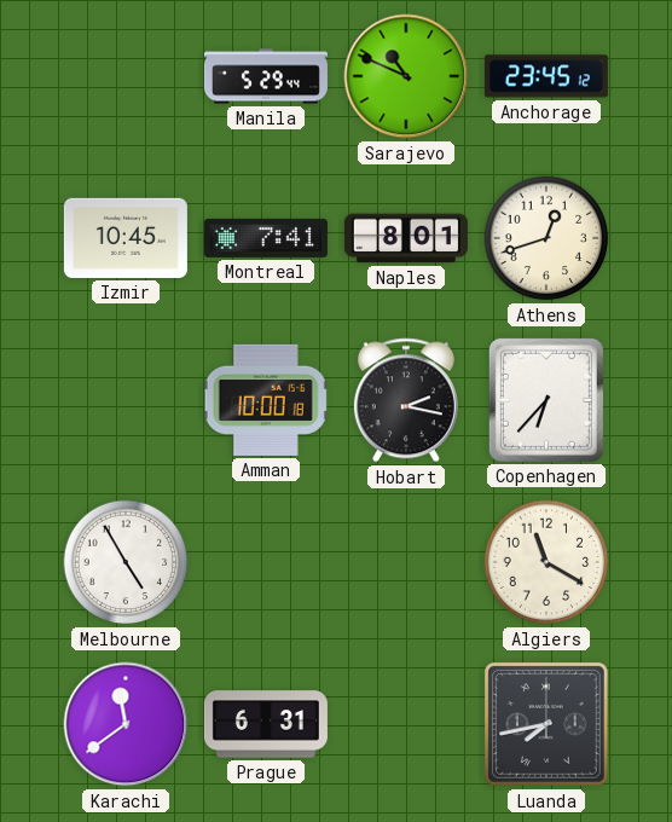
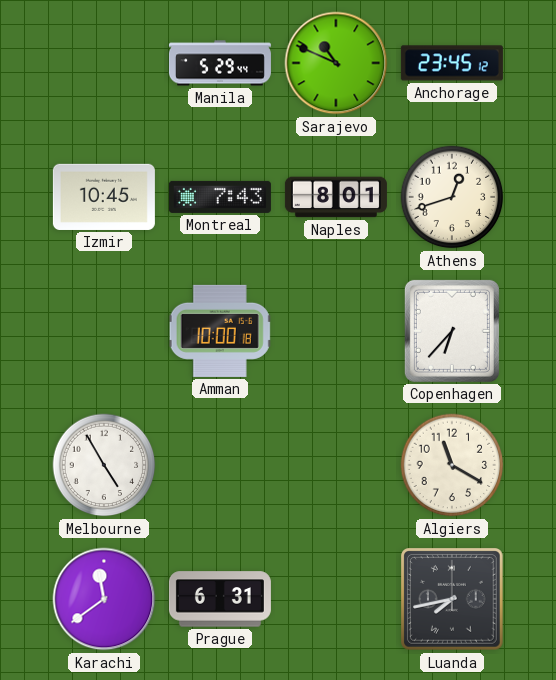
Montreal: 7:41 -> 7:43
Hobart: 2:17 -> none
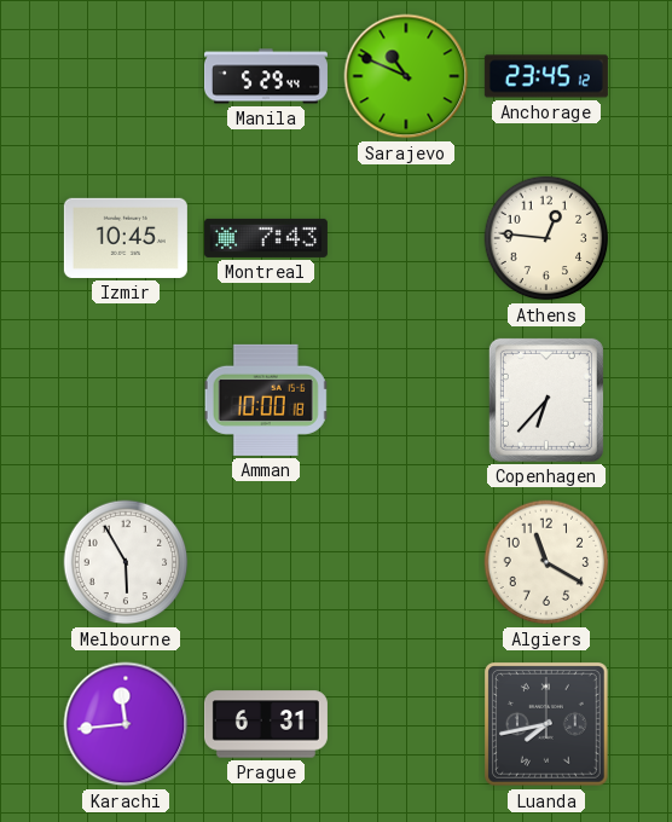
Naples: 8:01 -> none
Athens: 12:42 -> 12:46
Melbourne: 4:55 -> 5:55
Karachi: 11:39 -> 11:44
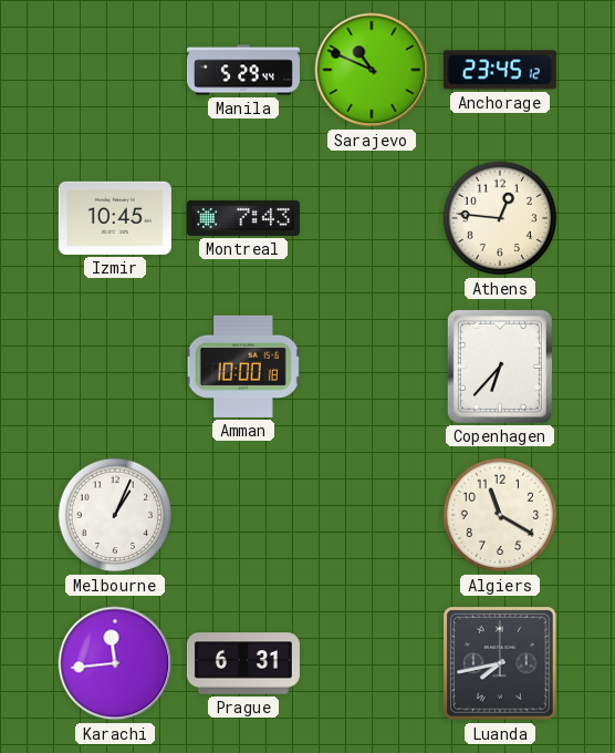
Melbourne: 5:55 -> 1:04
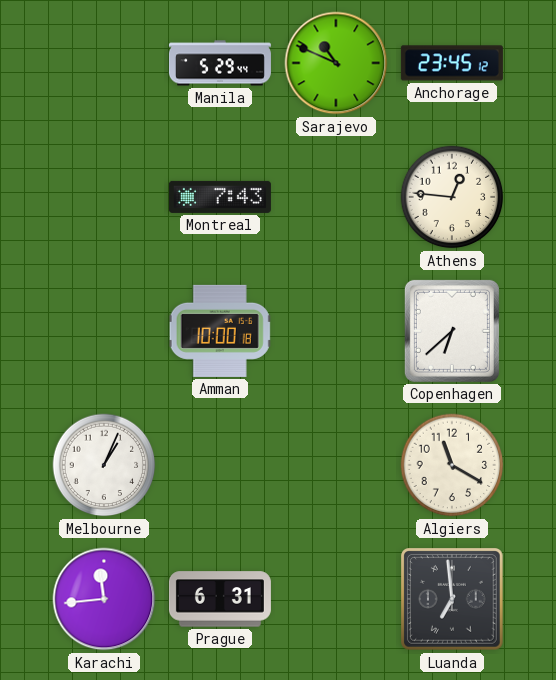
Izmir: 10:45 -> none
Copenhagen: 6:37 -> 6:38
Luanda: 7:43 -> 6:59
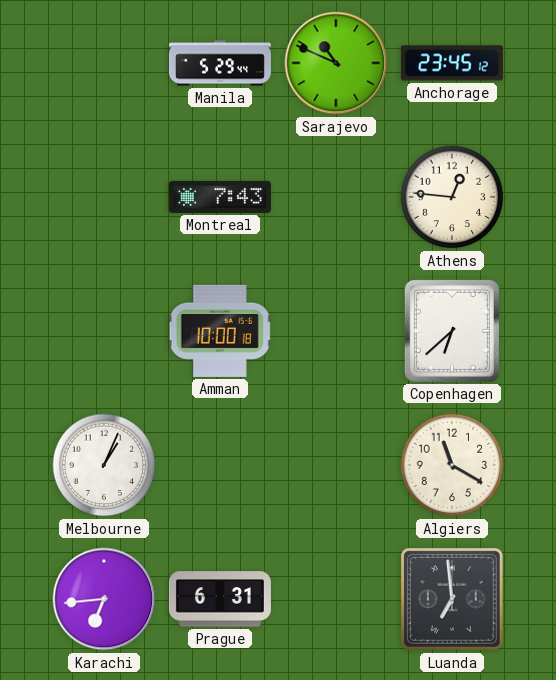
Karachi: 11:44 -> 6:44
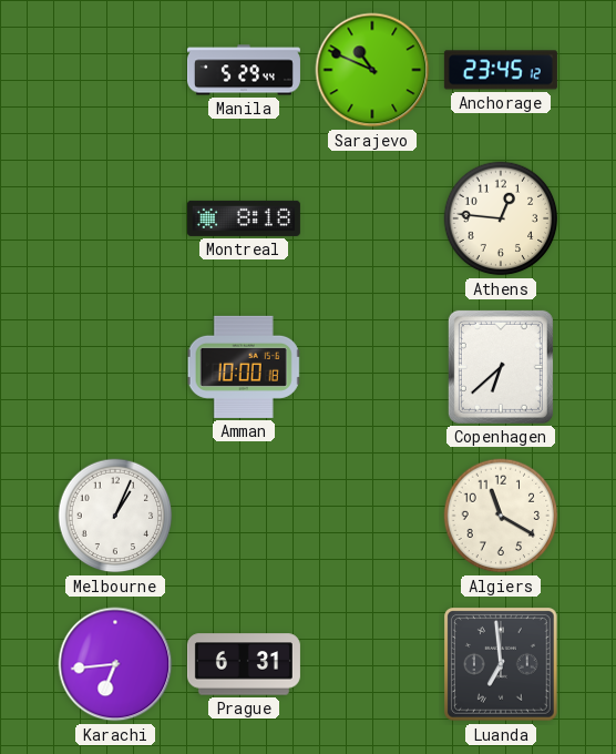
Montreal: 7:43 -> 8:18
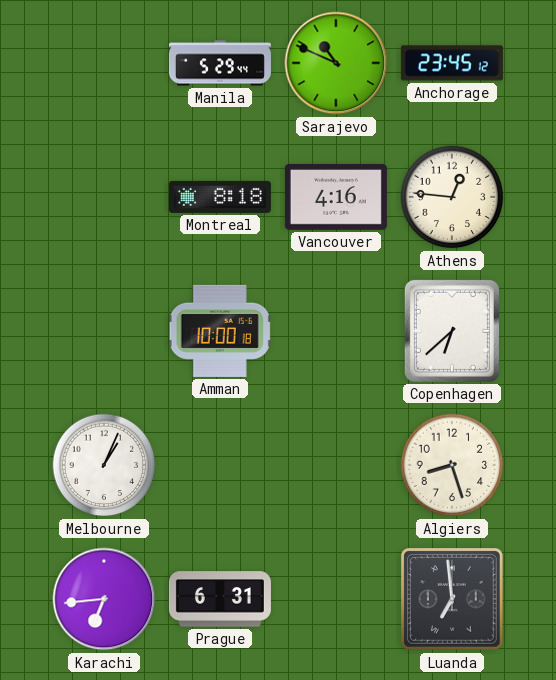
Vancouver: none -> 4:16
Algiers: 11:20 -> 8:27
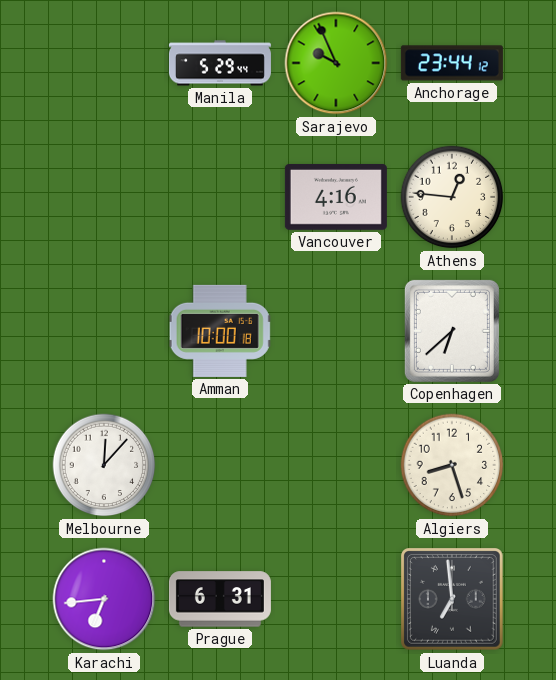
Sarajevo: 10:49 -> 9:56
Anchorage: 23:45 -> 23:44
Montreal: 8:18 -> none
Melbourne: 1:04 -> 12:07
